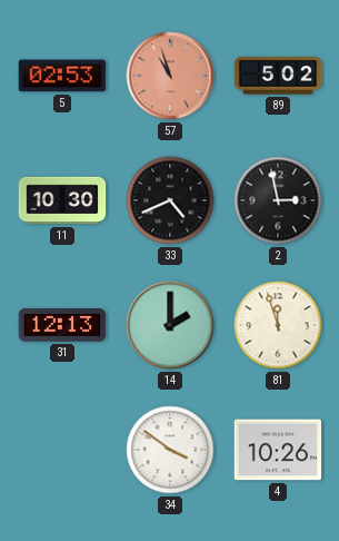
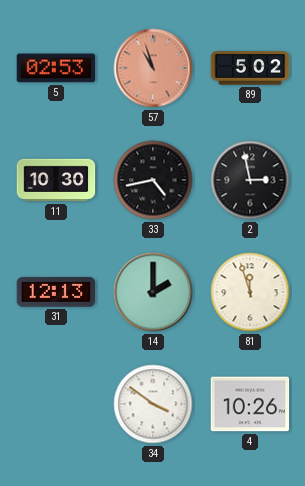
33: 4:41 -> 4:43
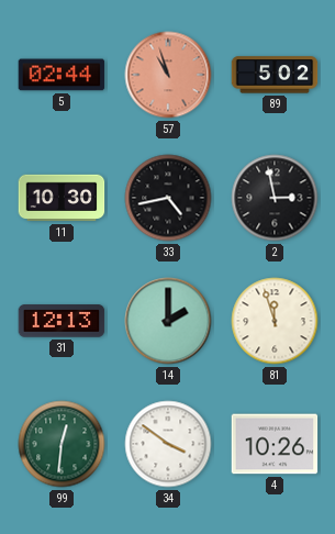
5: 02:53 -> 02:44
99: none -> 12:31
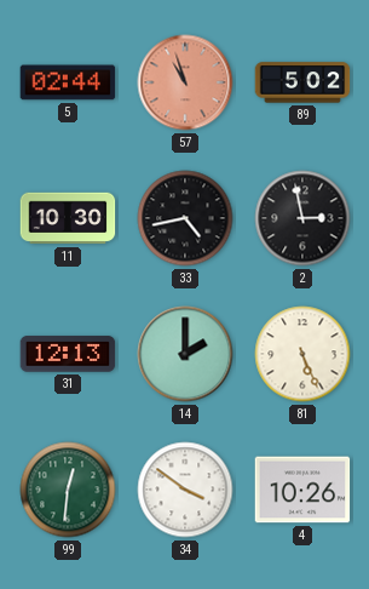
81: 11:57 -> 5:26
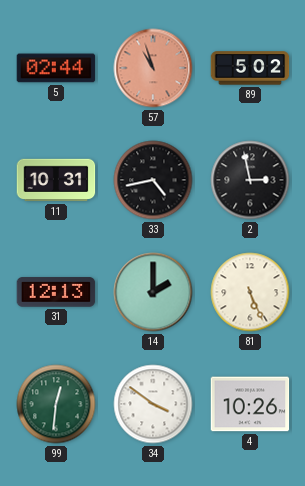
11: 10:30 -> 10:31
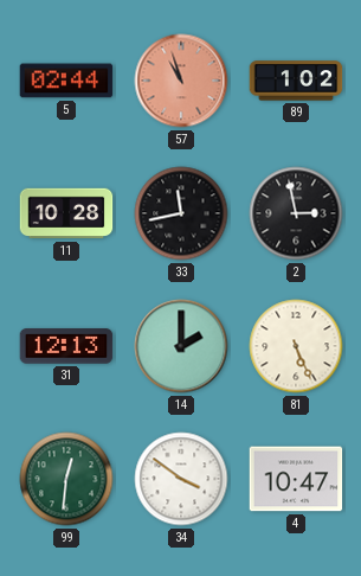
89: 5:02 -> 1:02
11: 10:31 -> 10:28
33: 4:43 -> 11:43
4: 10:26 -> 10:47
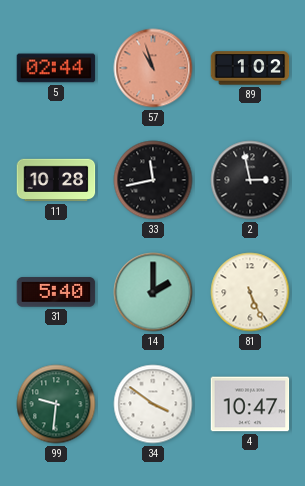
31: 12:13 -> 5:40
99: 12:31 -> 9:31
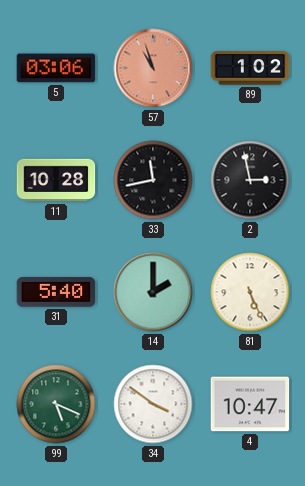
5: 02:44 -> 03:06
99: 9:31 -> 5:19
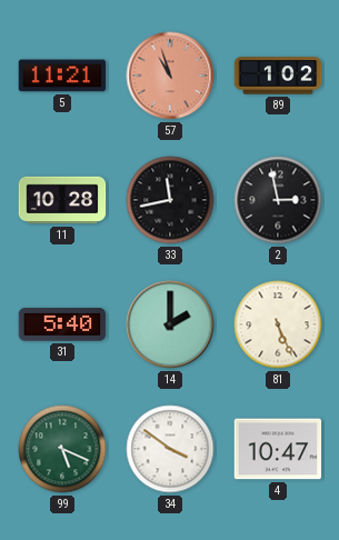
5: 03:06 -> 11:21
